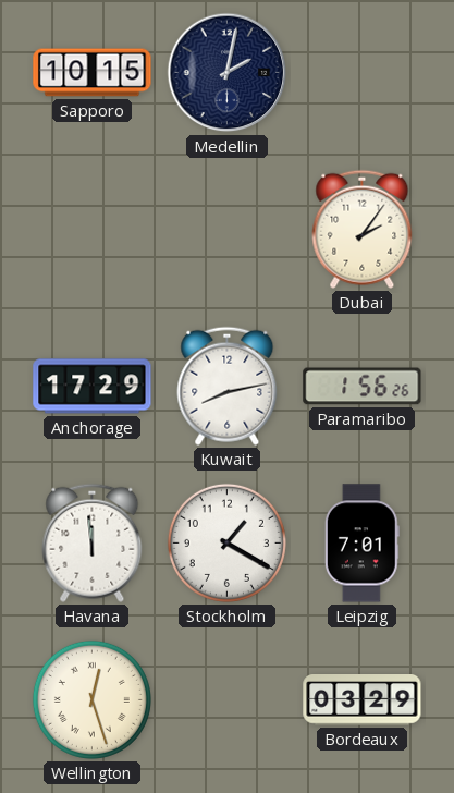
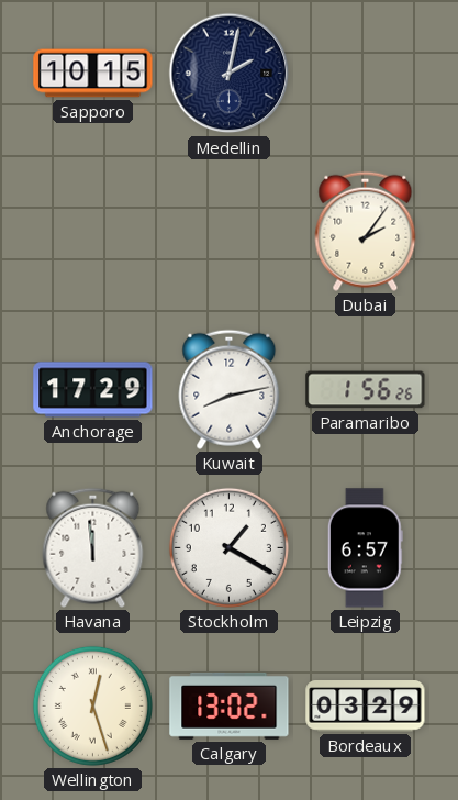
Leipzig: 7:01 -> 6:57
Calgary: none -> 13:02
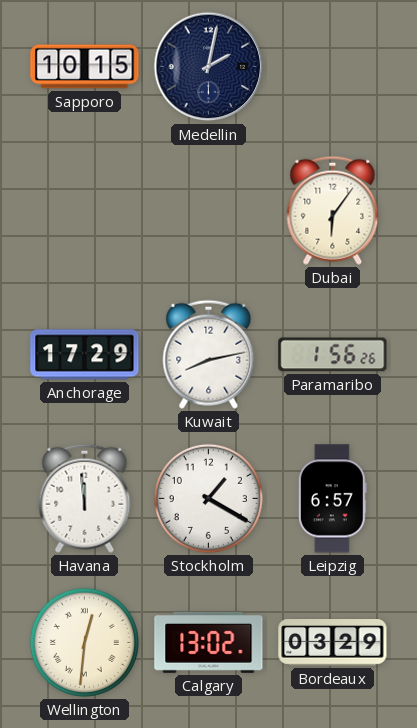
Dubai: 2:06 -> 6:06
Wellington: 12:27 -> 12:31
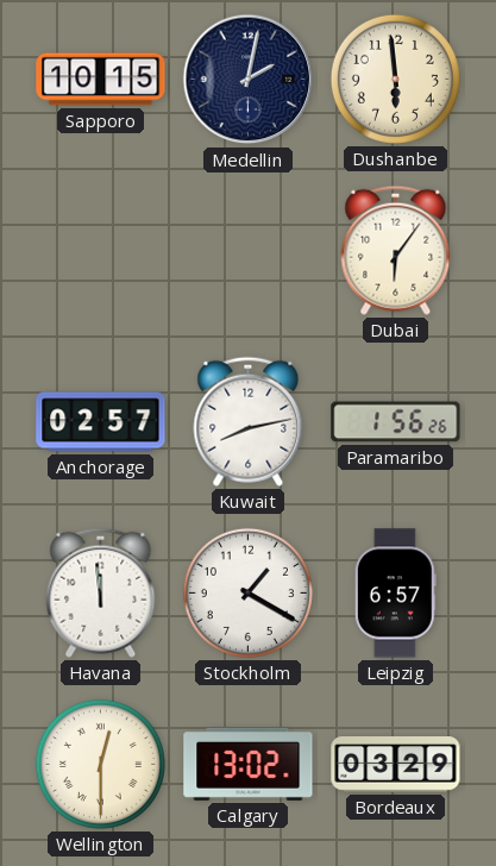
Dushanbe: none -> 5:59
Anchorage: 17:29 -> 02:57
Wellington: 12:31 -> 12:30
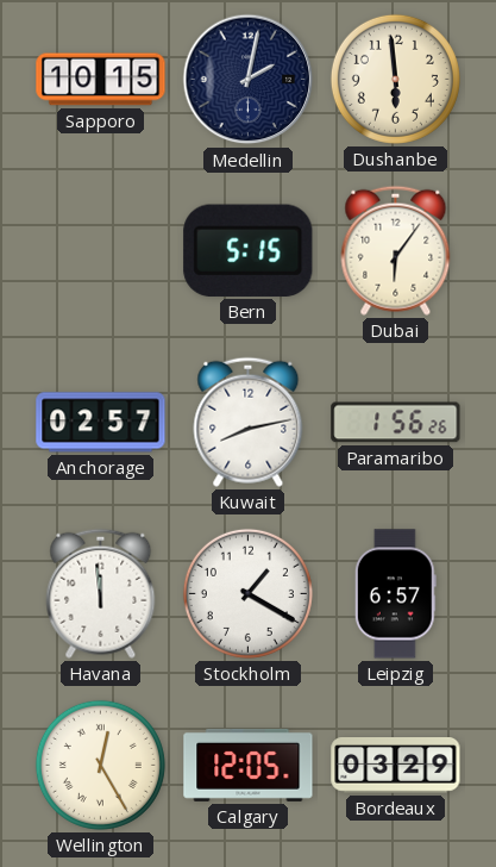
Bern: none -> 5:15
Wellington: 12:30 -> 12:25
Calgary: 13:02 -> 12:05
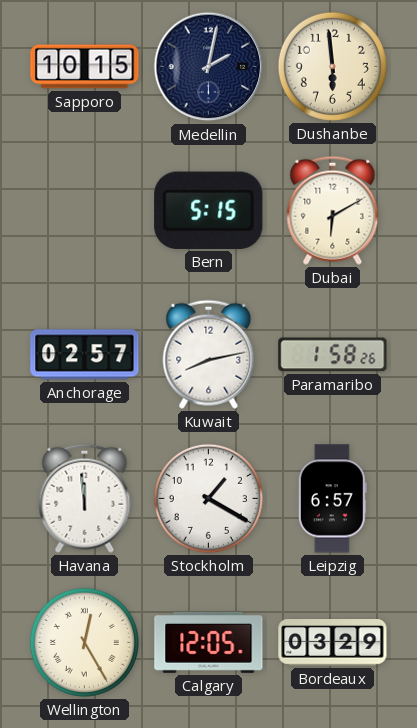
Dubai: 6:06 -> 6:10
Paramaribo: 1:56 -> 1:58
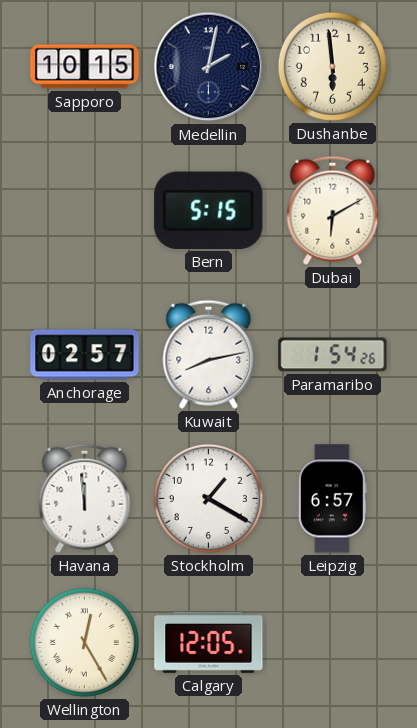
Paramaribo: 1:58 -> 1:54
Bordeaux: 03:29 -> none
